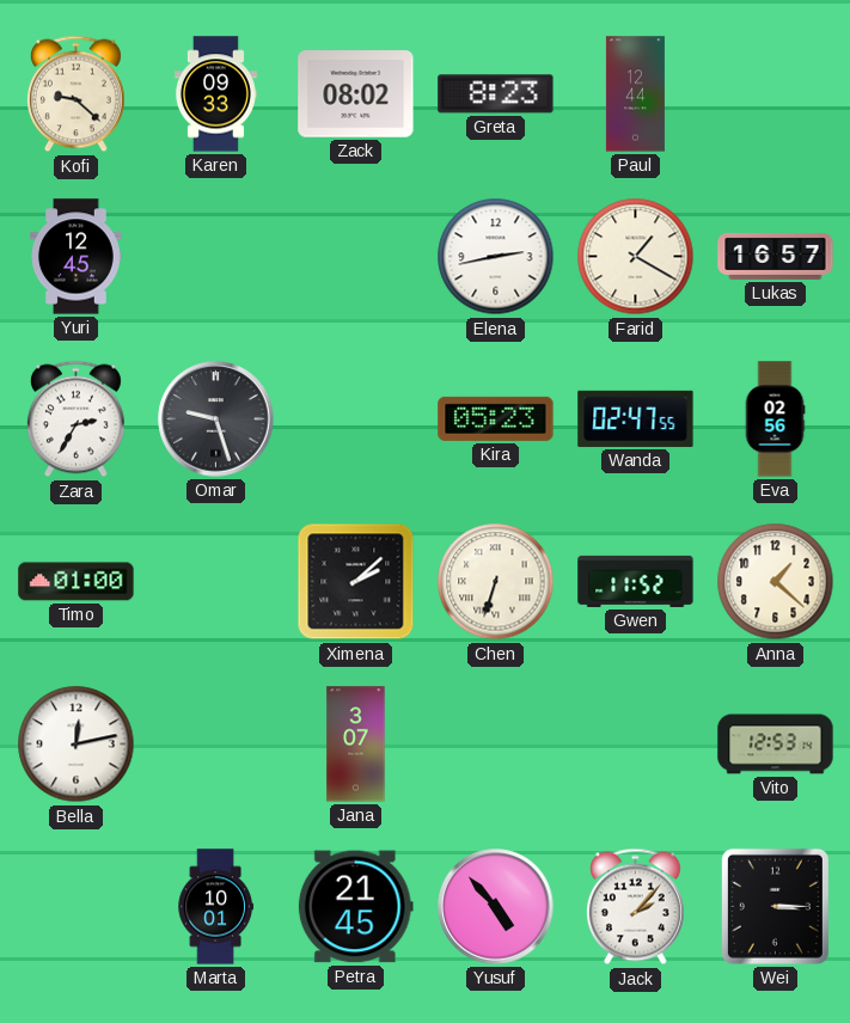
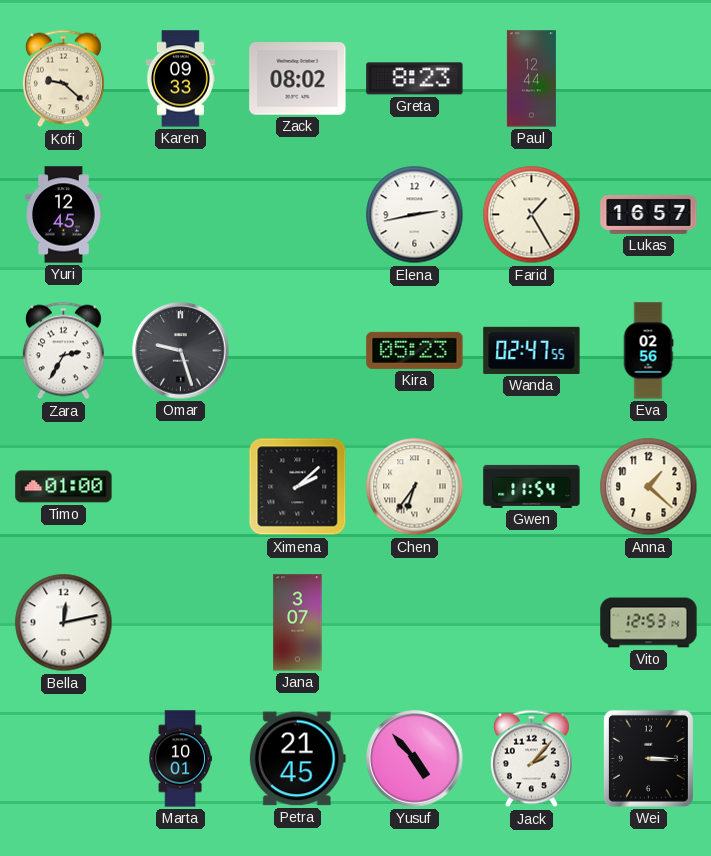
Farid: 1:20 -> 1:25
Chen: 6:33 -> 6:36
Gwen: 11:52 -> 11:54
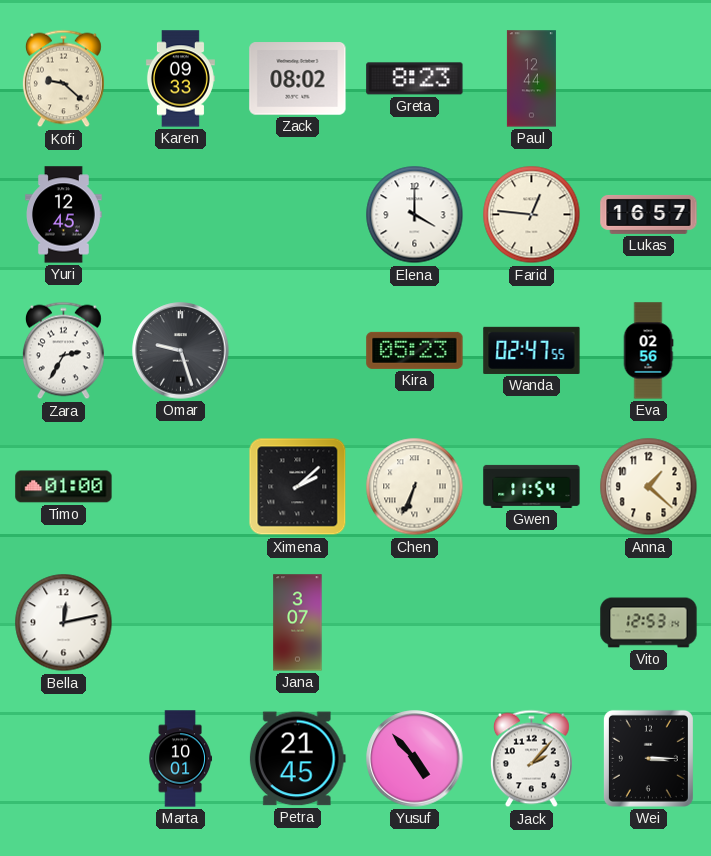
Elena: 2:43 -> 4:00
Farid: 1:25 -> 12:46
Chen: 6:36 -> 6:34
